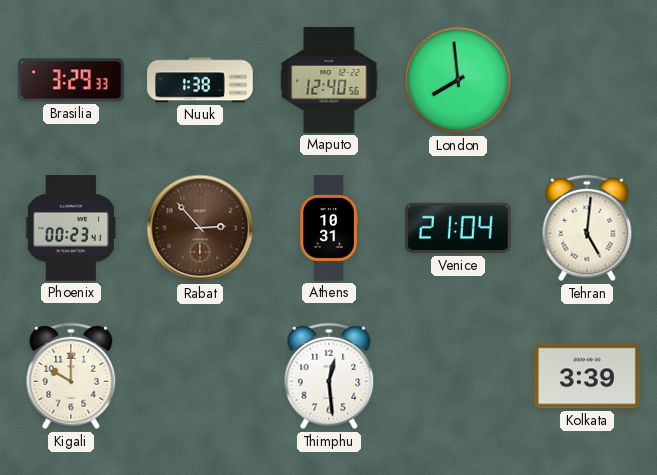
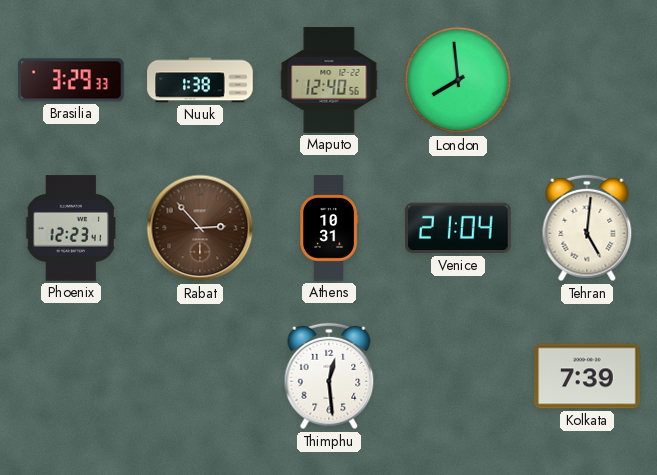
Phoenix: 00:23 -> 12:23
Kigali: 10:00 -> none
Kolkata: 3:39 -> 7:39
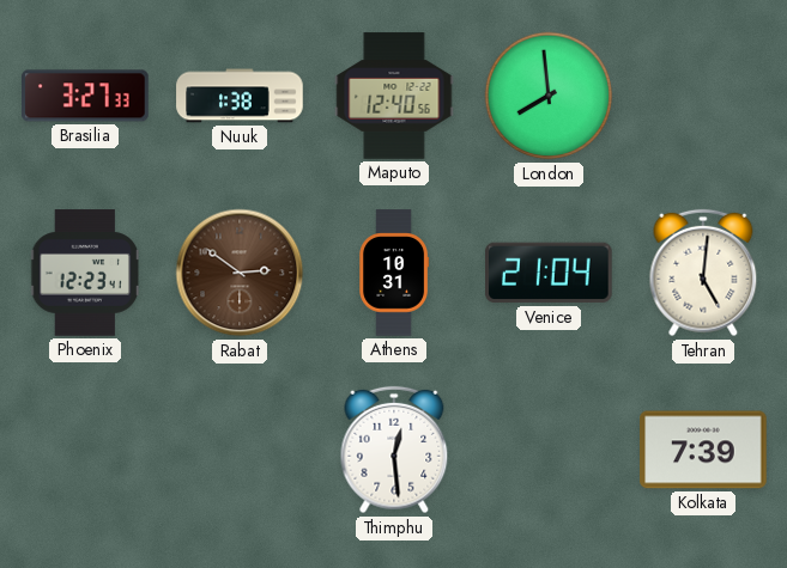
Brasilia: 3:29 -> 3:27
Rabat: 2:53 -> 2:51
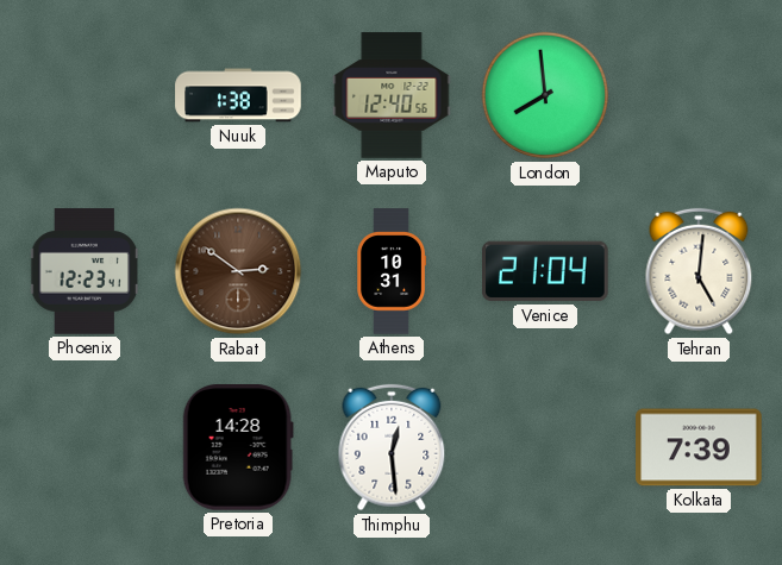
Brasilia: 3:27 -> none
Pretoria: none -> 14:28
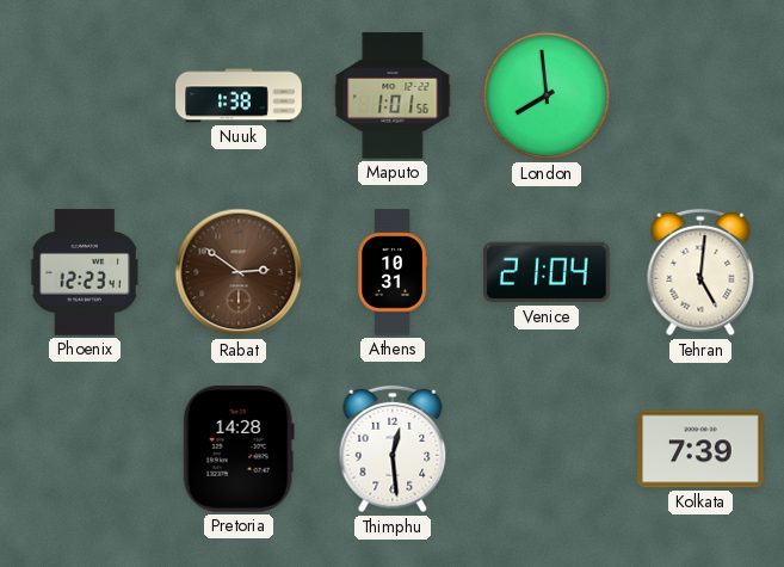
Maputo: 12:40 -> 1:01
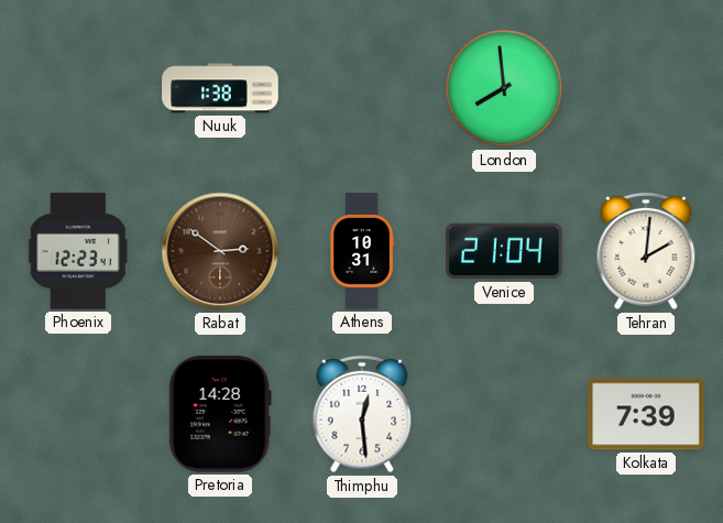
Maputo: 1:01 -> none
Tehran: 5:01 -> 2:01
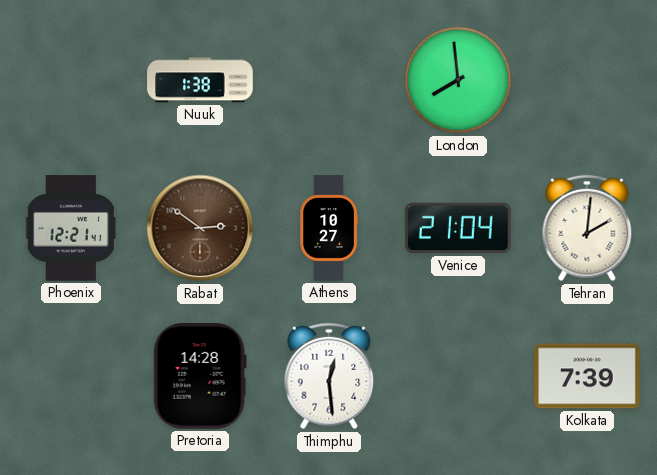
Phoenix: 12:23 -> 12:21
Athens: 10:31 -> 10:27
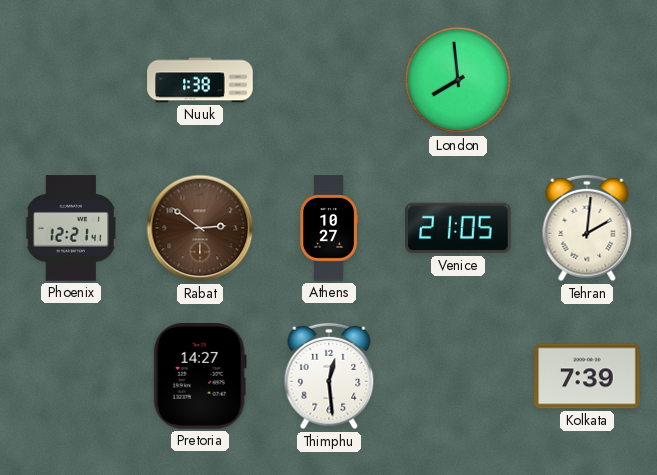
Venice: 21:04 -> 21:05
Pretoria: 14:28 -> 14:27
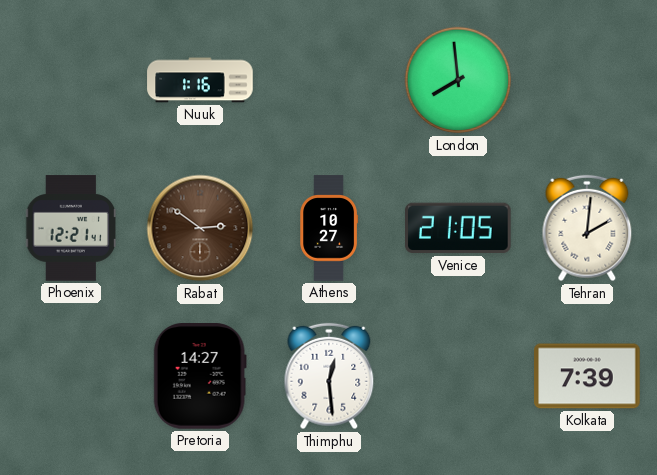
Nuuk: 1:38 -> 1:16
